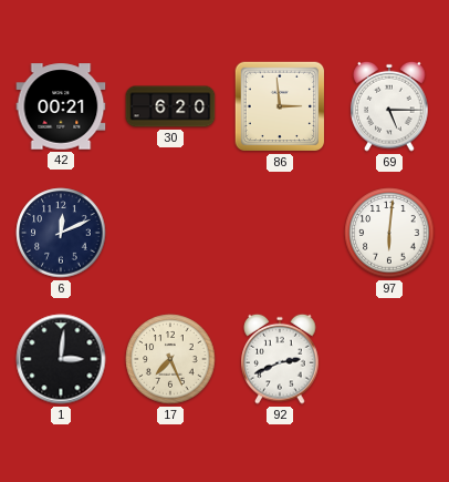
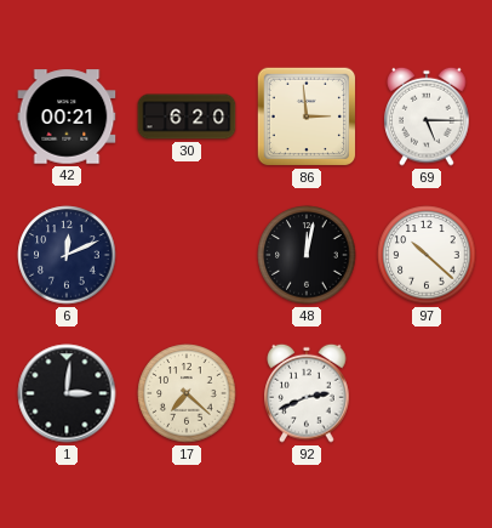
48: none -> 12:02
97: 6:01 -> 10:22
17: 7:26 -> 7:22
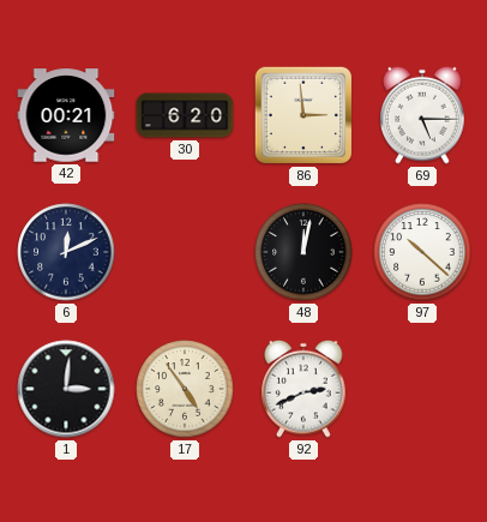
17: 7:22 -> 4:54
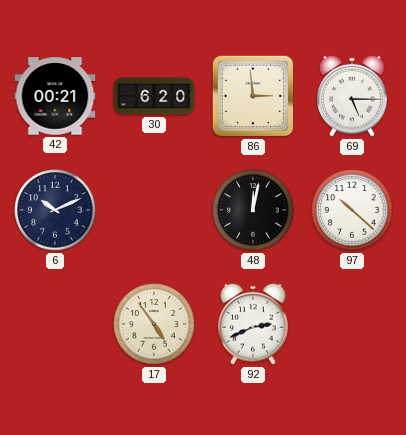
6: 12:11 -> 10:11
1: 3:01 -> none
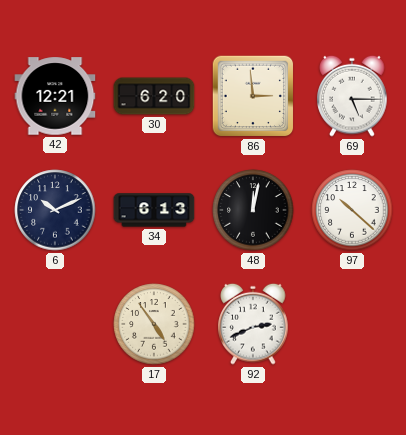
42: 00:21 -> 12:21
34: none -> 6:13
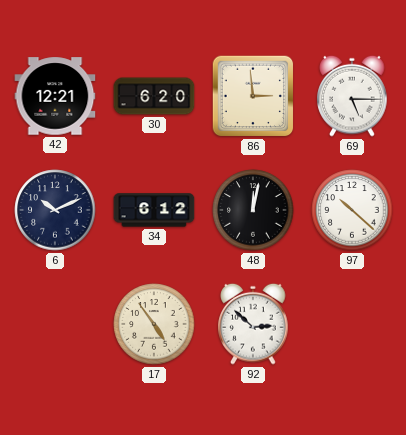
34: 6:13 -> 6:12
92: 2:41 -> 2:52
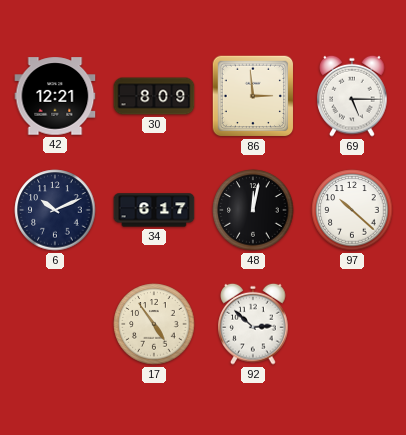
30: 6:20 -> 8:09
34: 6:12 -> 6:17
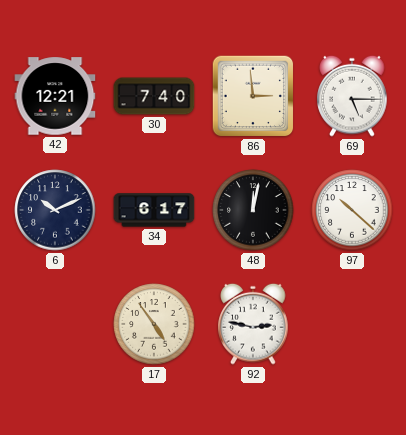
30: 8:09 -> 7:40
92: 2:52 -> 2:47
